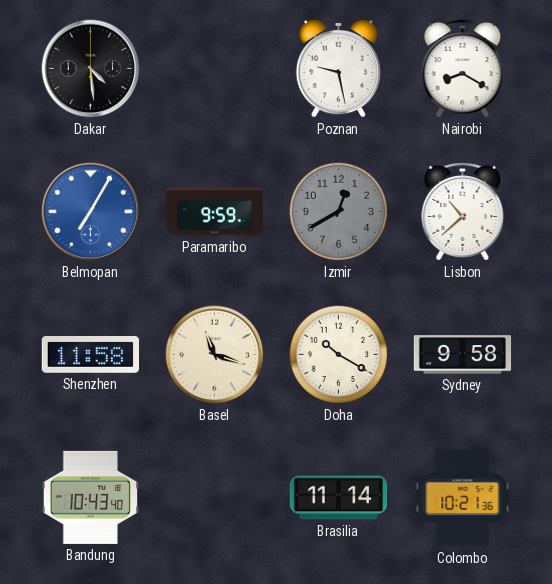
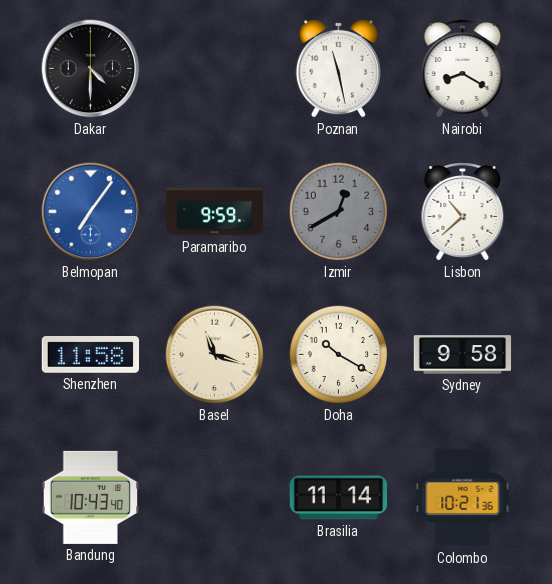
Dakar: 4:29 -> 4:30
Poznan: 9:28 -> 11:28
Belmopan: 7:05 -> 7:06
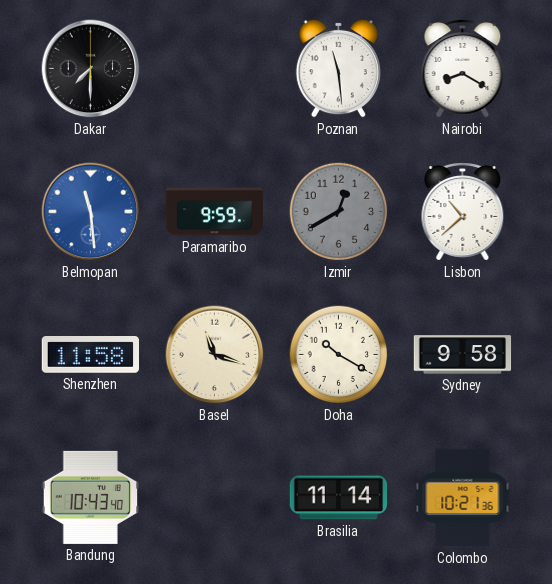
Dakar: 4:30 -> 7:30
Poznan: 11:28 -> 11:29
Belmopan: 7:06 -> 11:29
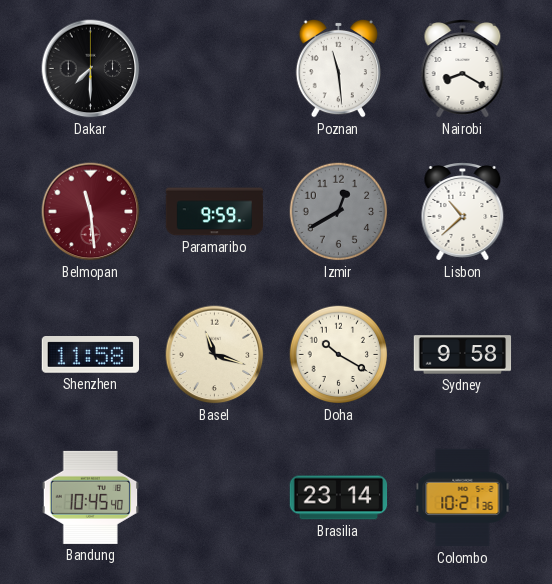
Belmopan dial: blue -> burgundy
Bandung: 10:43 -> 10:45
Brasilia: 11:14 -> 23:14
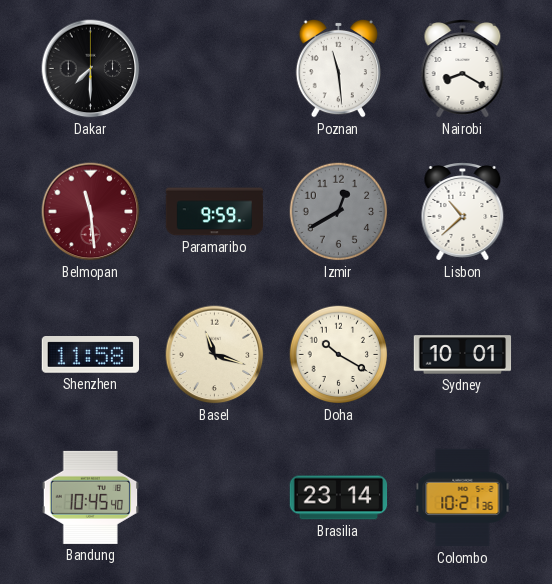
Sydney: 9:58 -> 10:01
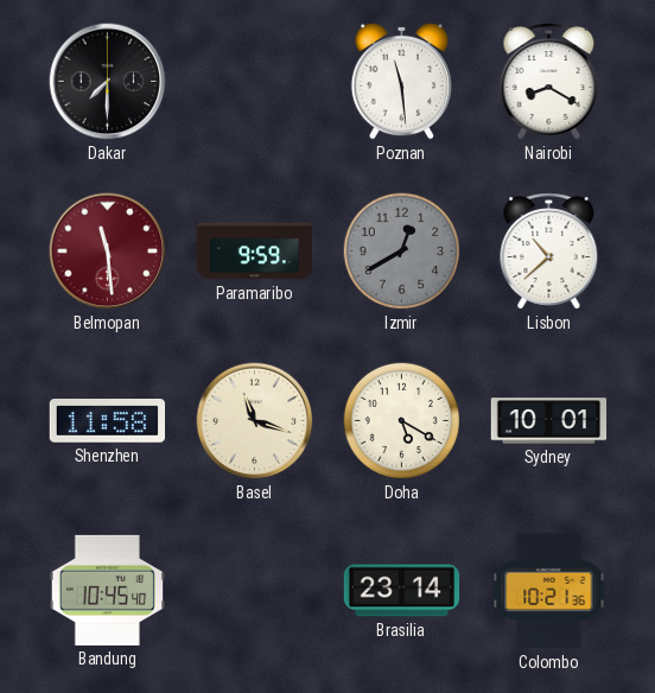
Doha: 10:20 -> 5:20
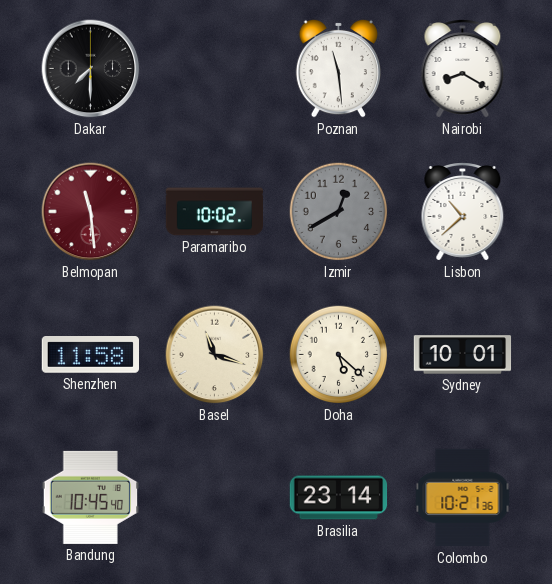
Paramaribo: 9:59 -> 10:02
Doha: 5:20 -> 5:22
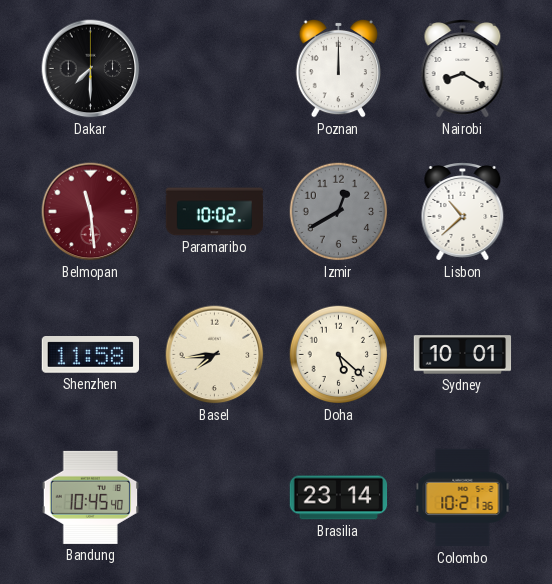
Poznan: 11:29 -> 12:00
Basel: 11:18 -> 7:44
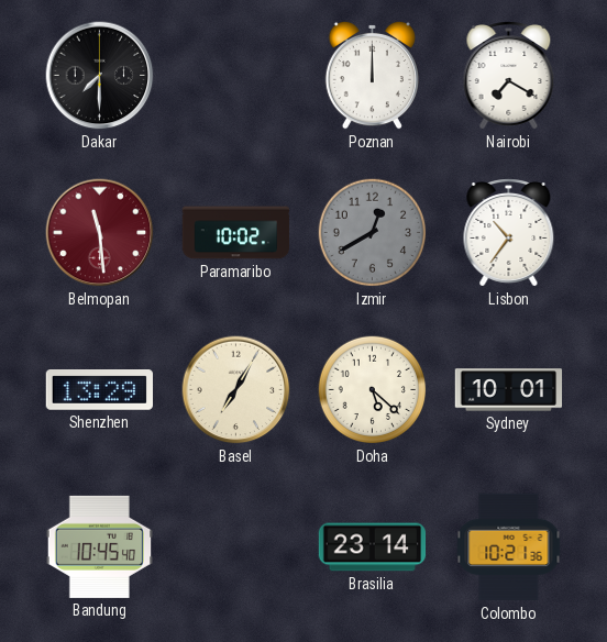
Nairobi: 8:20 -> 7:20
Lisbon: 10:38 -> 10:36
Shenzhen: 11:58 -> 13:29
Basel: 7:44 -> 7:05
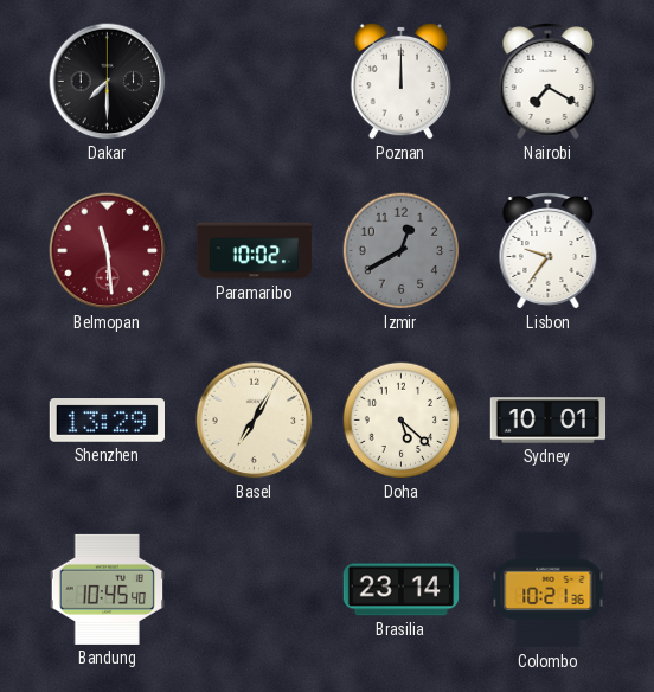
Lisbon: 10:36 -> 9:36
